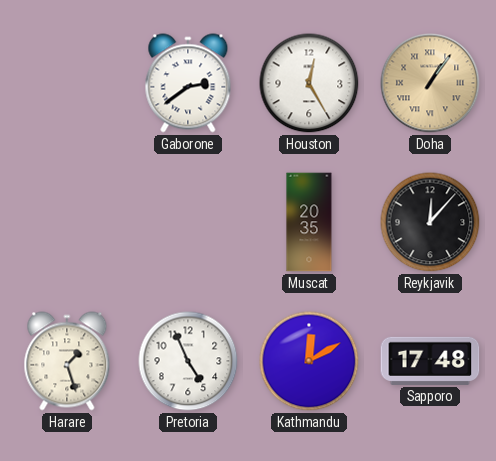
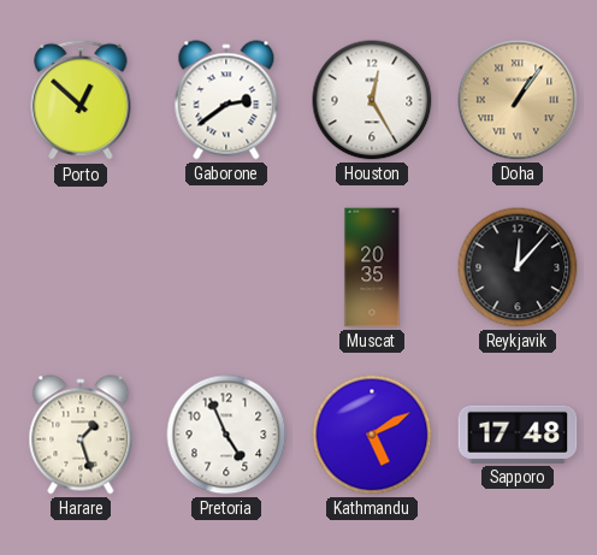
Porto: none -> 12:52
Kathmandu: 12:10 -> 5:10
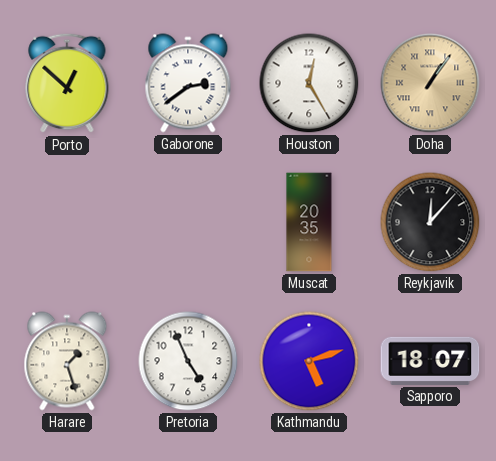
Kathmandu: 5:10 -> 5:12
Sapporo: 17:48 -> 18:07
